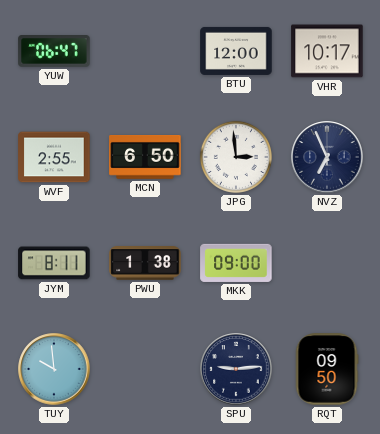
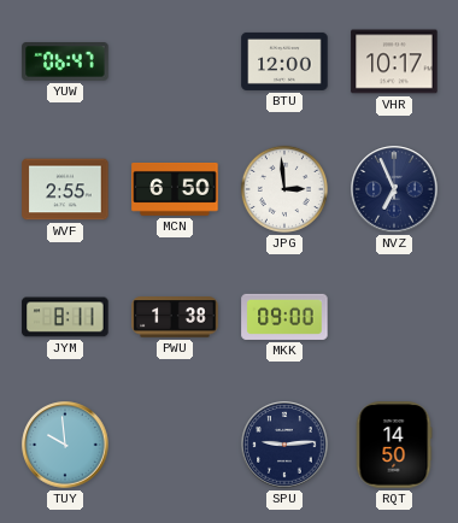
RQT: 09:50 -> 14:50
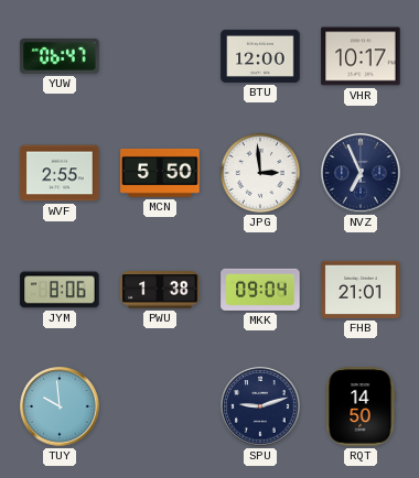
MCN: 6:50 -> 5:50
JYM: 8:11 -> 8:06
MKK: 09:00 -> 09:04
FHB: none -> 21:01
SPU: 9:14 -> 9:12
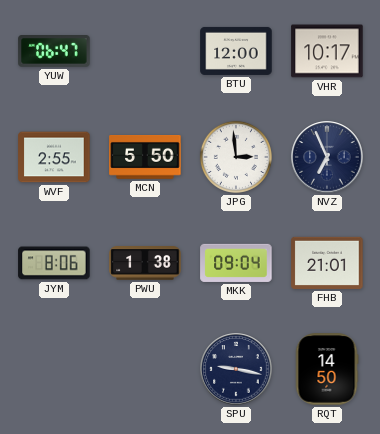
TUY: 9:59 -> none
SPU: 9:12 -> 9:17
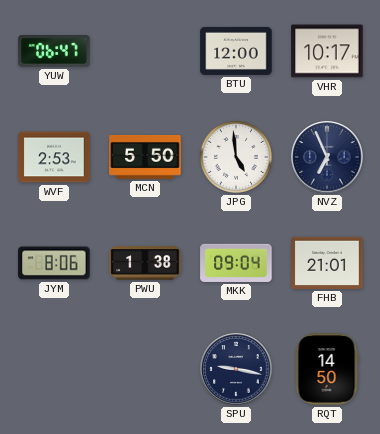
WVF: 2:55 -> 2:53
JPG: 2:59 -> 4:59
